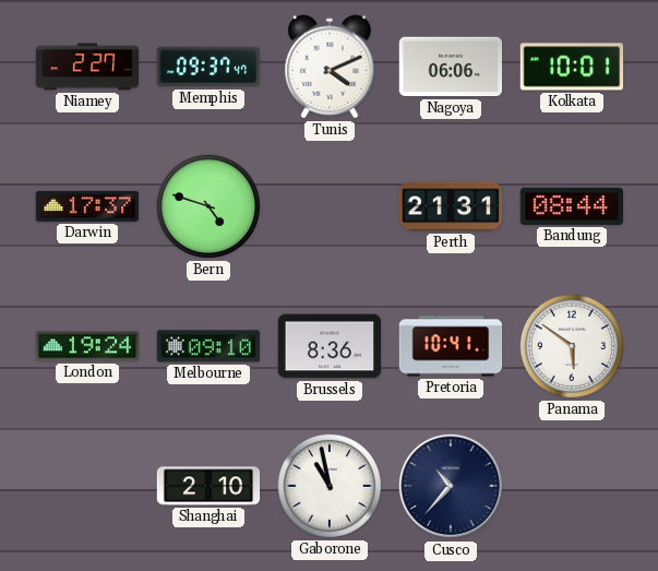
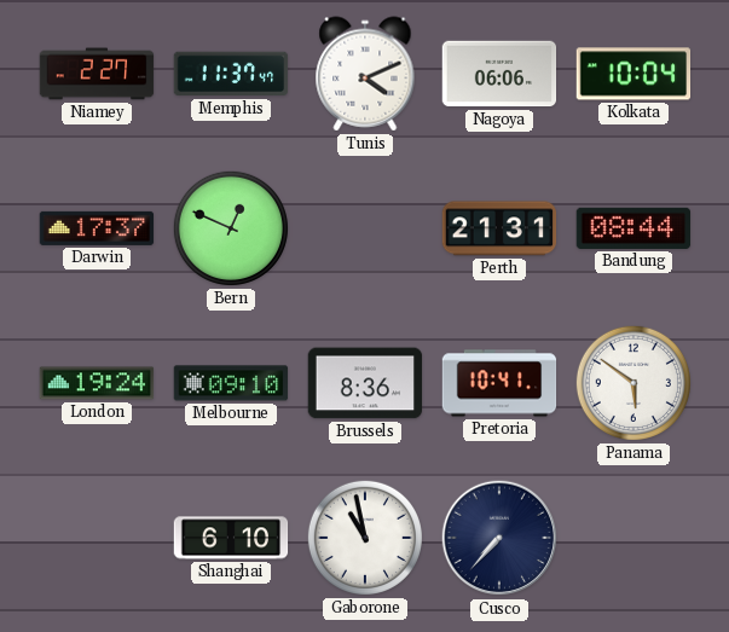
Memphis: 09:37 -> 11:37
Kolkata: 10:01 -> 10:04
Bern: 4:48 -> 12:49
Shanghai: 2:10 -> 6:10
Cusco: 10:37 -> 7:37
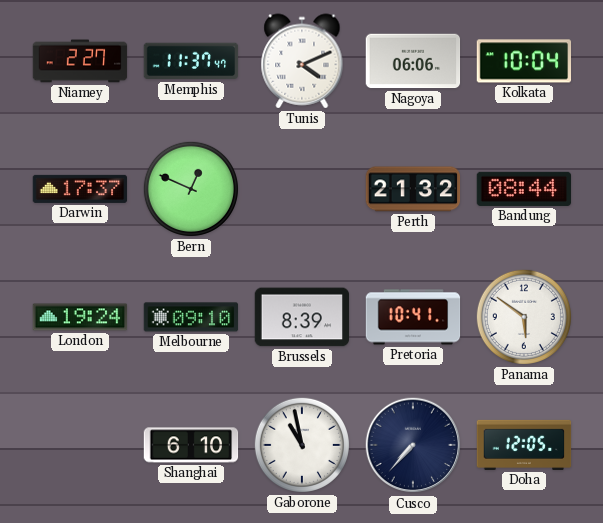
Perth: 21:31 -> 21:32
Brussels: 8:36 -> 8:39
Doha: none -> 12:05
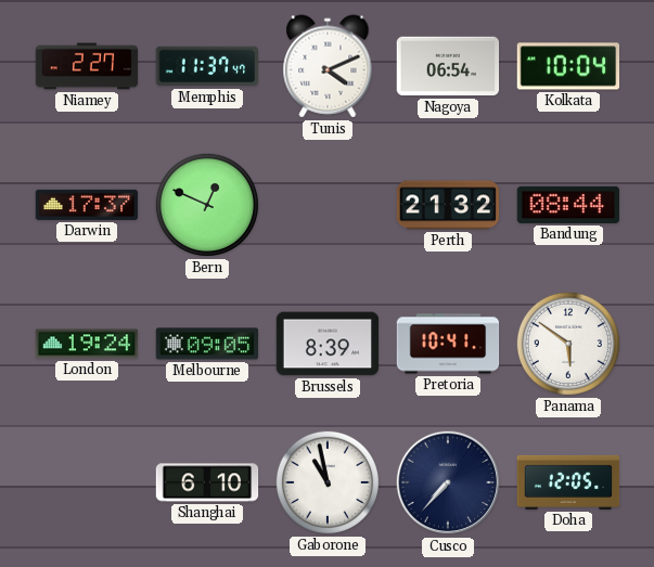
Nagoya: 06:06 -> 06:54
Melbourne: 09:10 -> 09:05
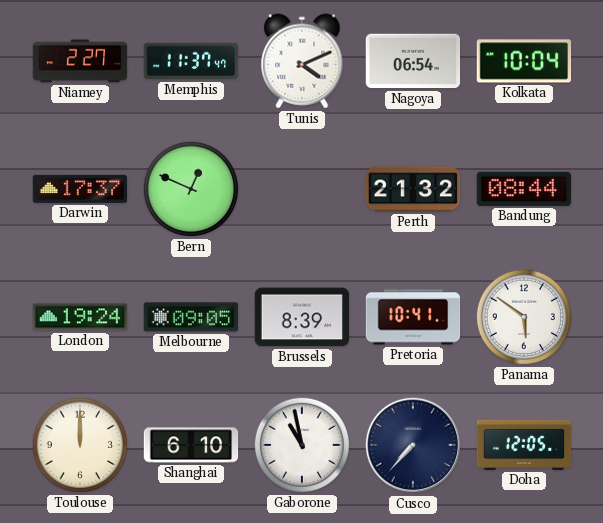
Toulouse: none -> 12:00
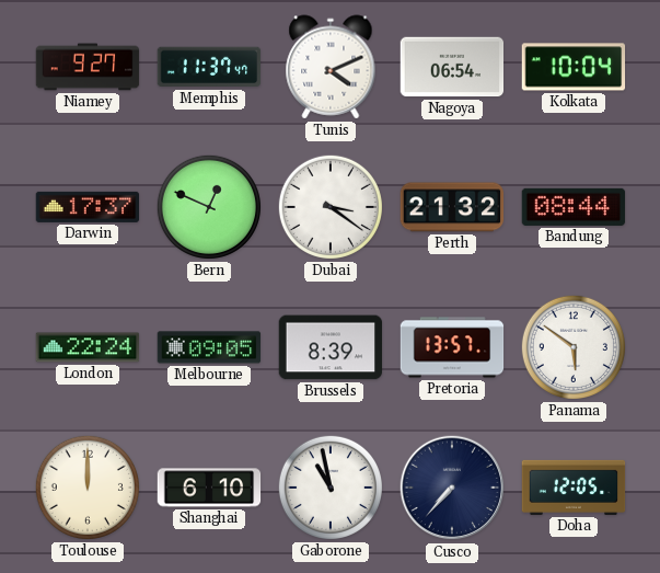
Niamey: 2:27 -> 9:27
Dubai: none -> 3:21
London: 19:24 -> 22:24
Pretoria: 10:41 -> 13:57
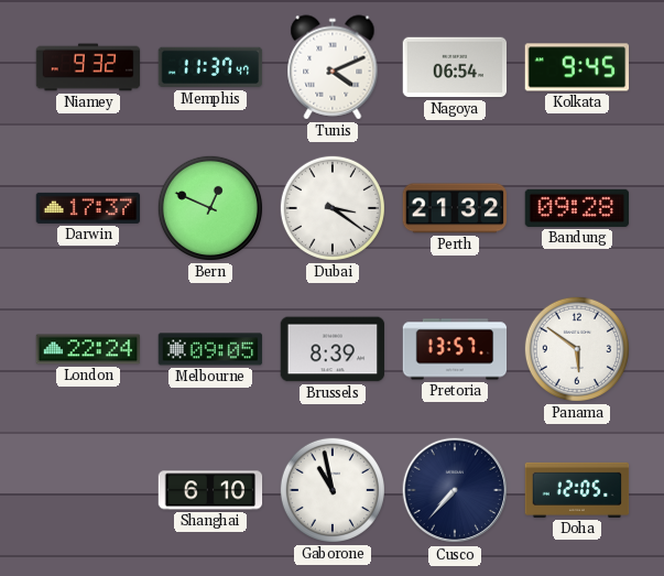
Niamey: 9:27 -> 9:32
Kolkata: 10:04 -> 9:45
Bandung: 08:44 -> 09:28
Toulouse: 12:00 -> none
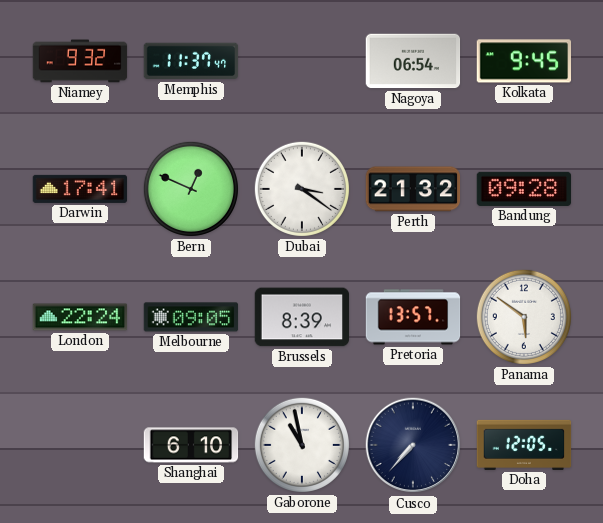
Tunis: 4:11 -> none
Darwin: 17:37 -> 17:41
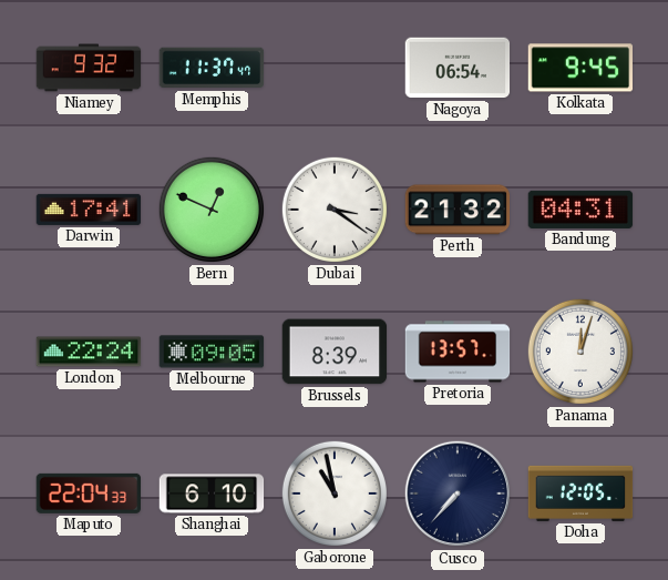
Bandung: 09:28 -> 04:31
Panama: 5:51 -> 12:03
Maputo: none -> 22:04
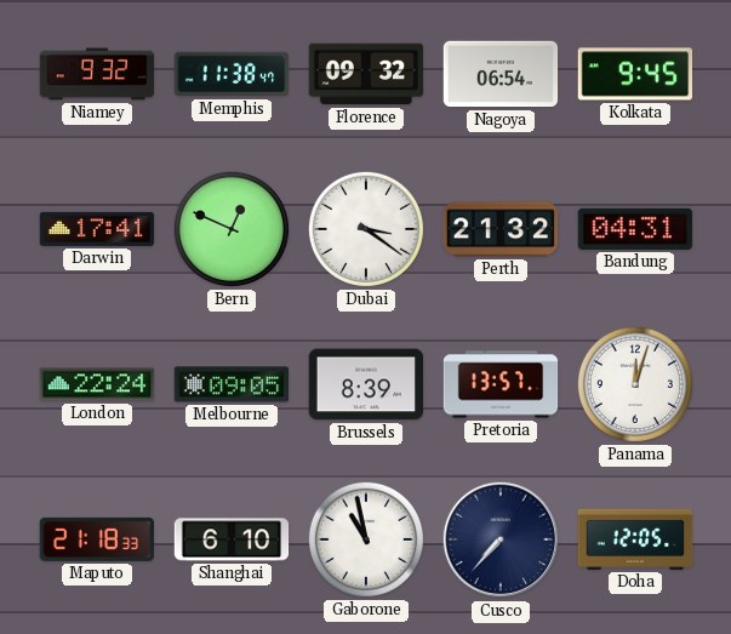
Memphis: 11:37 -> 11:38
Florence: none -> 09:32
Maputo: 22:04 -> 21:18
